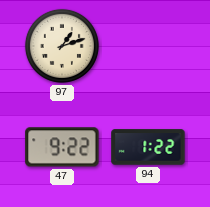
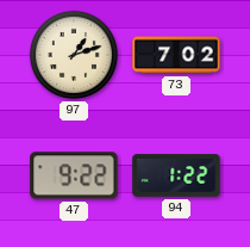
73: none -> 7:02
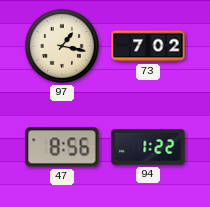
97: 1:12 -> 1:17
47: 9:22 -> 8:56
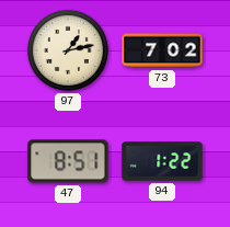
97: 1:17 -> 1:13
47: 8:56 -> 8:51
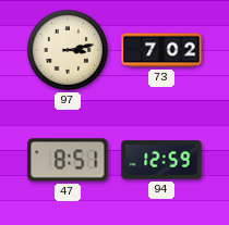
97: 1:13 -> 3:13
94: 1:22 -> 12:59
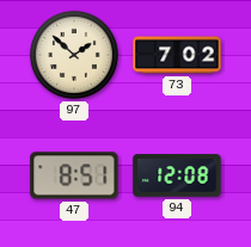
97: 3:13 -> 1:52
94: 12:59 -> 12:08
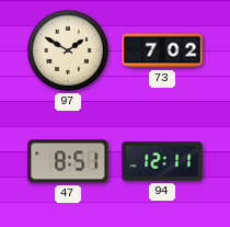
97: 1:52 -> 1:50
94: 12:08 -> 12:11
